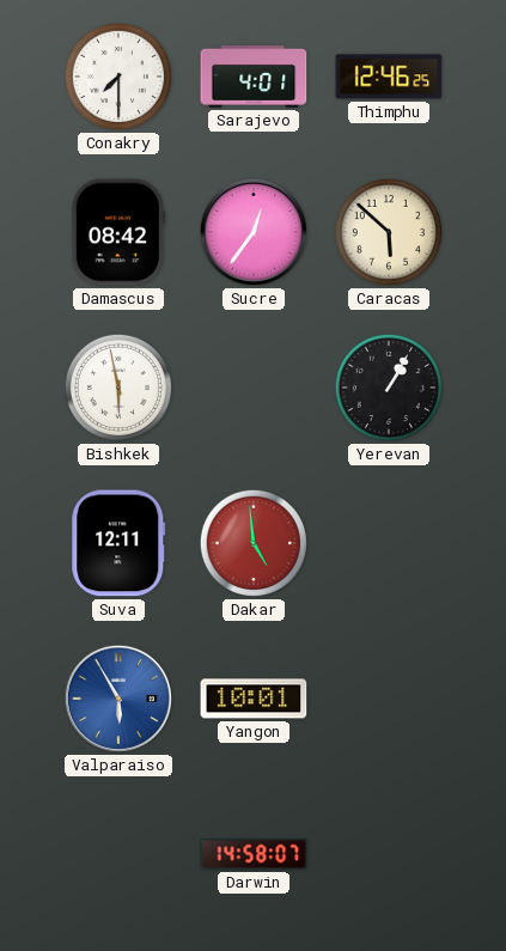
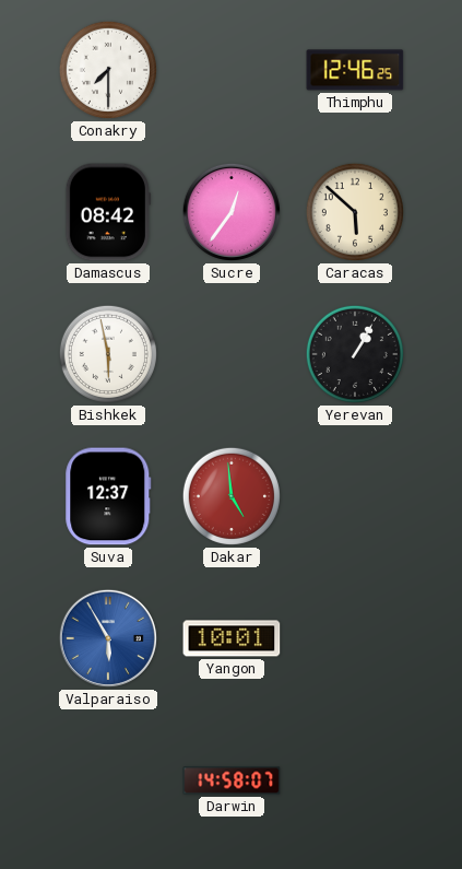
Sarajevo: 4:01 -> none
Suva: 12:11 -> 12:37
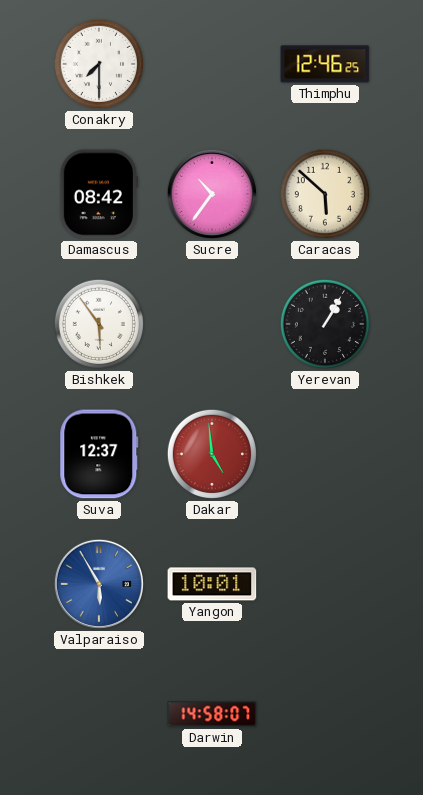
Sucre: 12:36 -> 10:36
Bishkek: 5:58 -> 5:54
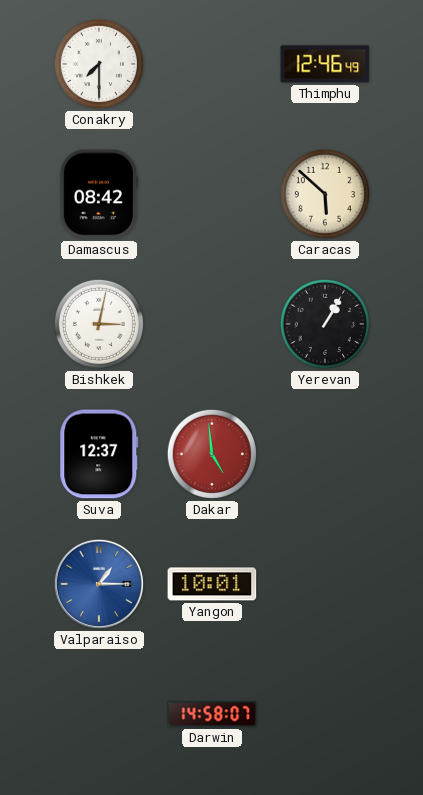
Thimphu: 12:46:25 -> 12:46:49
Sucre: 10:36 -> none
Bishkek: 5:54 -> 3:02
Valparaiso: 5:55 -> 1:15
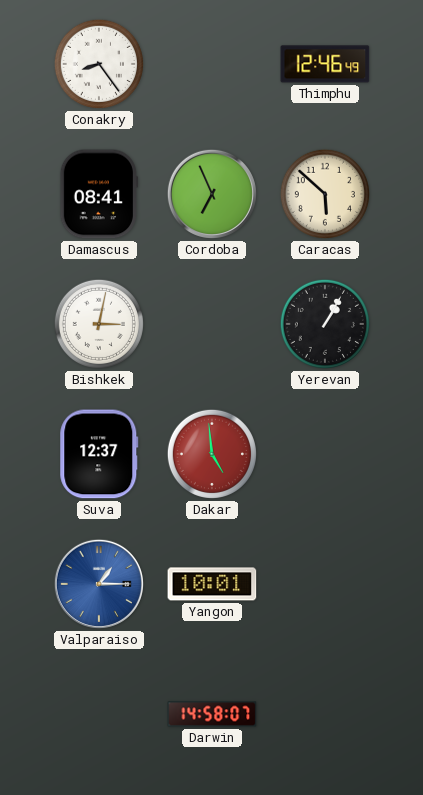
Conakry: 7:30 -> 8:24
Damascus: 08:42 -> 08:41
Cordoba: none -> 6:56
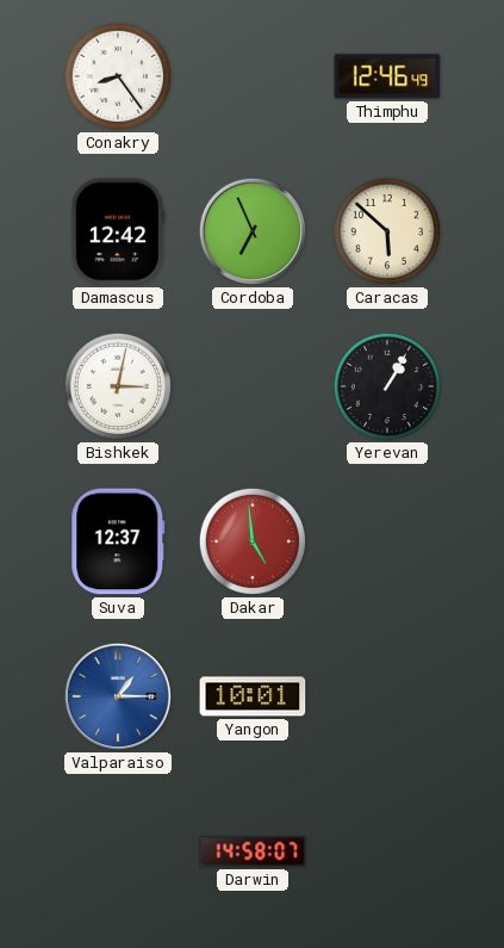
Damascus: 08:41 -> 12:42
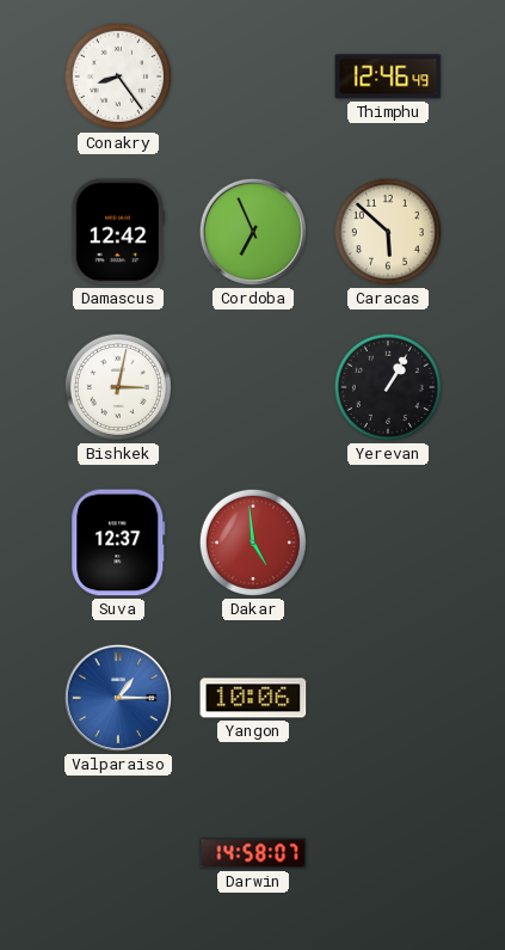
Yangon: 10:01 -> 10:06
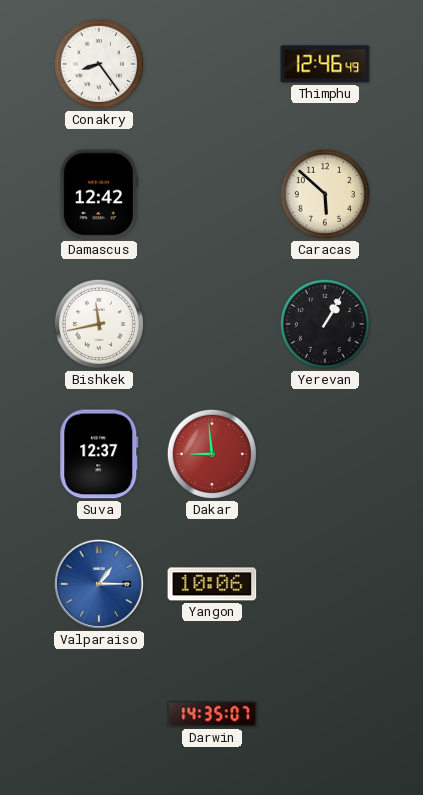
Cordoba: 6:56 -> none
Bishkek: 3:02 -> 11:43
Dakar: 4:59 -> 8:59
Darwin: 14:58 -> 14:35
